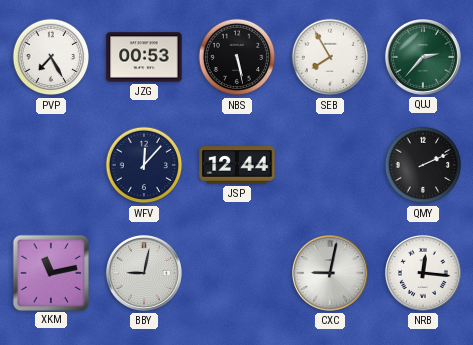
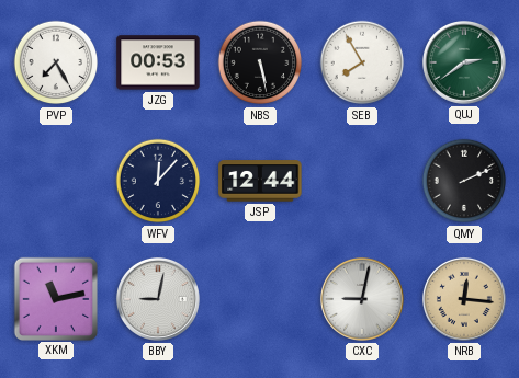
QUJ: 2:37 -> 2:39
NRB dial: white -> champagne
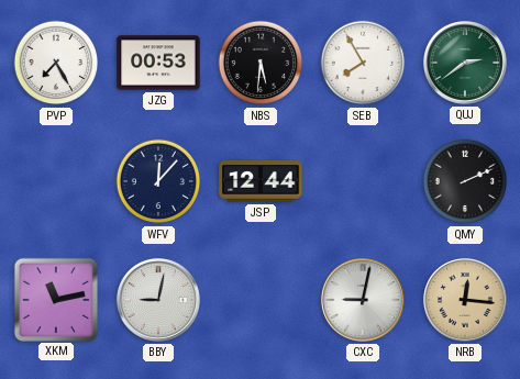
NBS: 5:28 -> 5:31
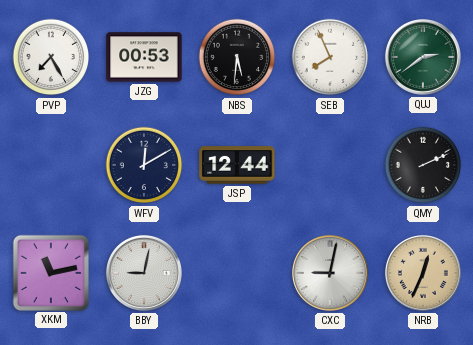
SEB: 7:55 -> 7:56
WFV: 12:07 -> 12:10
NRB: 12:16 -> 12:34
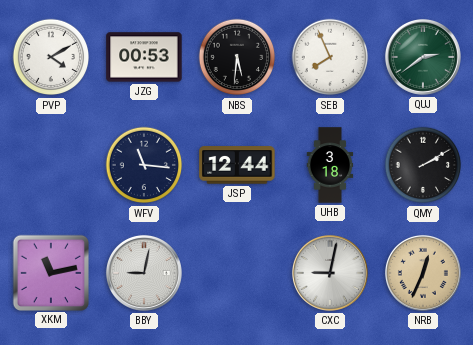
PVP: 7:25 -> 4:10
WFV: 12:10 -> 11:16
UHB: none -> 3:18
QMY: 2:11 -> 2:10
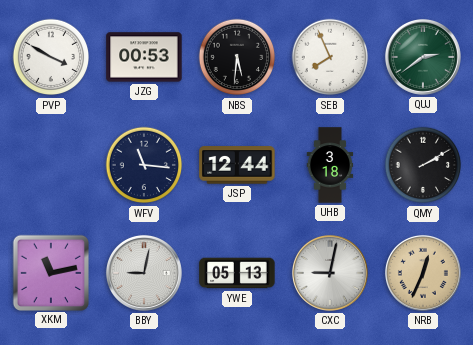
PVP: 4:10 -> 3:50
YWE: none -> 05:13
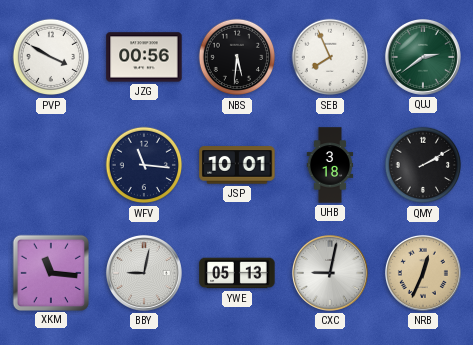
JZG: 00:53 -> 00:56
JSP: 12:44 -> 10:01
XKM: 11:13 -> 11:16
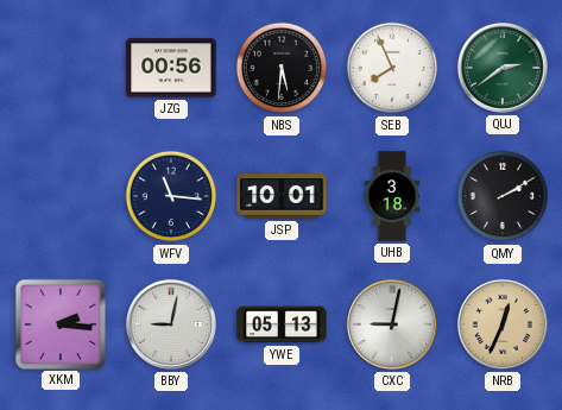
PVP: 3:50 -> none
XKM: 11:16 -> 2:16
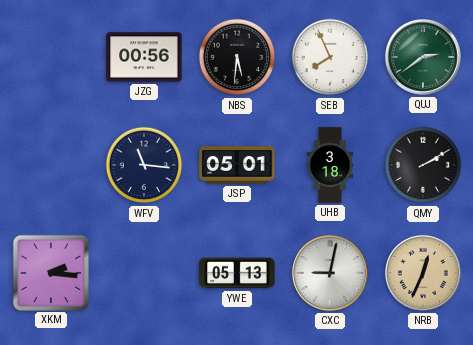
JSP: 10:01 -> 05:01
BBY: 9:02 -> none
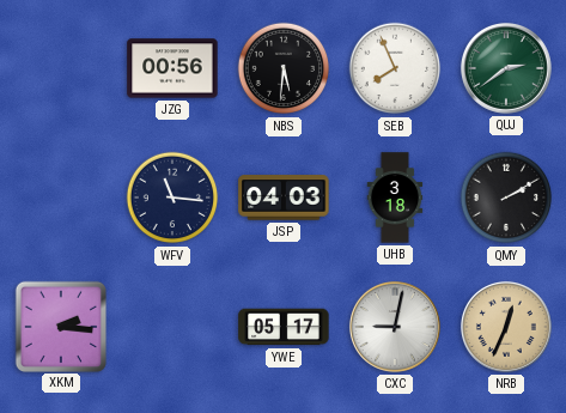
JSP: 05:01 -> 04:03
YWE: 05:13 -> 05:17
